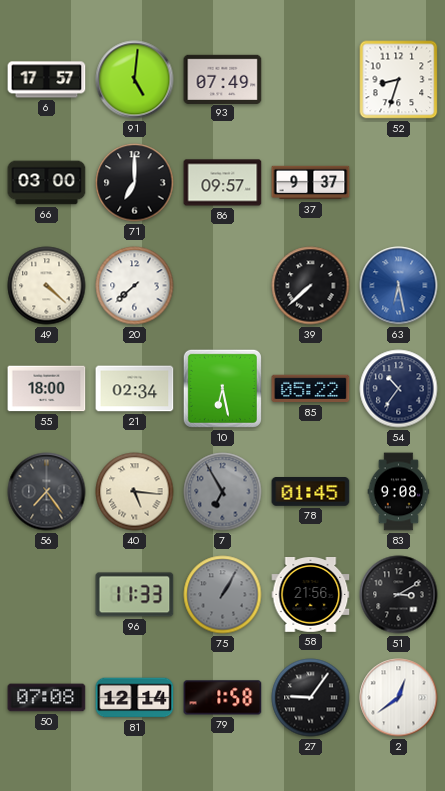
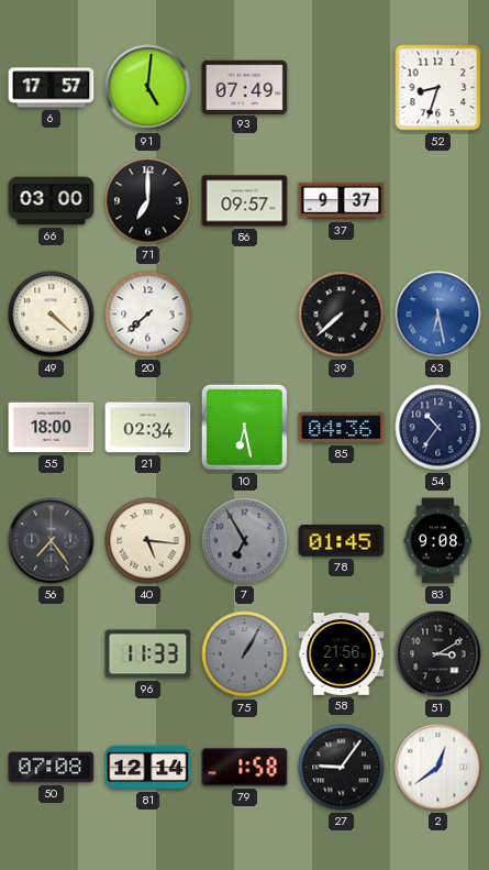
85: 05:22 -> 04:36
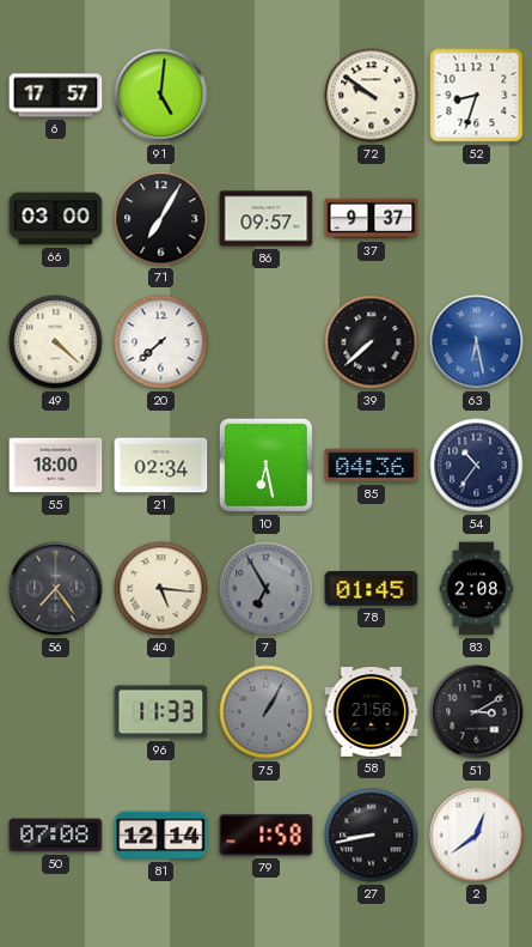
93: 07:49 -> none
72: none -> 9:51
71: 7:00 -> 7:05
83: 9:08 -> 2:08
27: 9:06 -> 8:43
